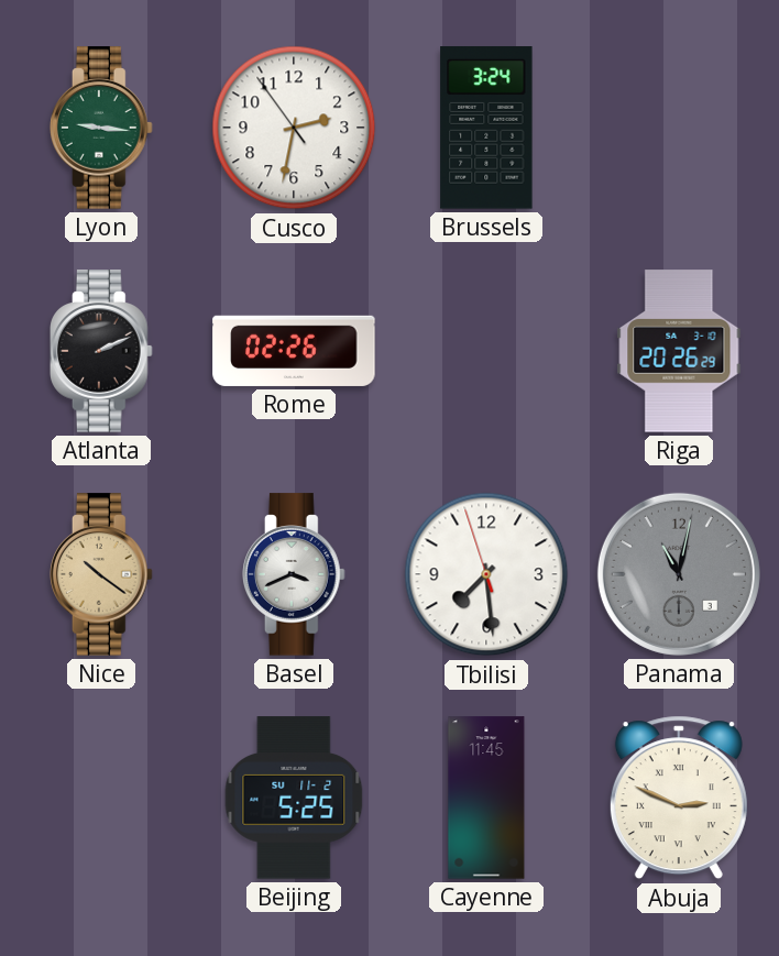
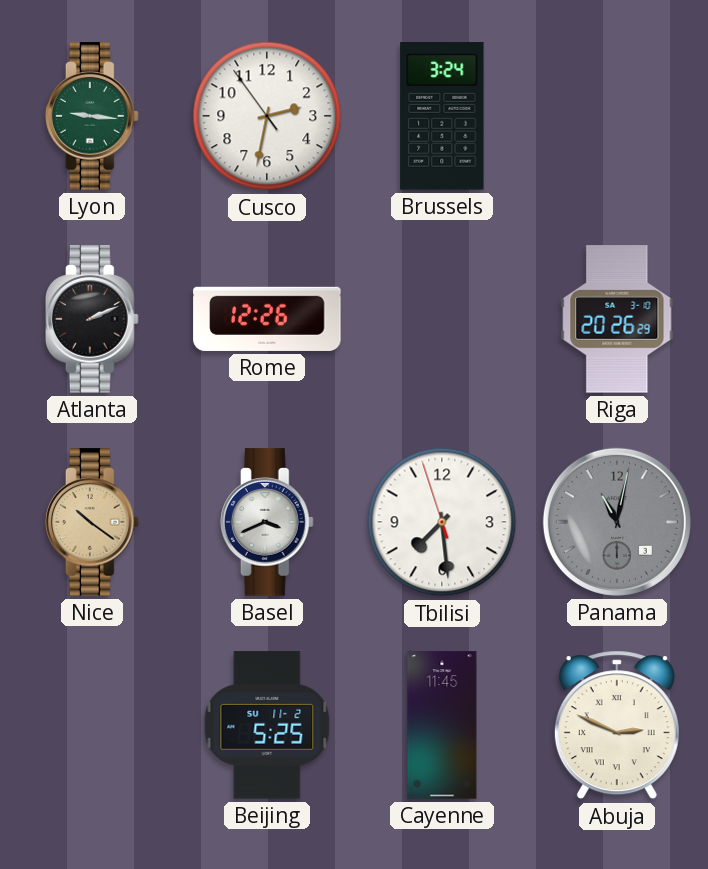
Rome: 02:26 -> 12:26
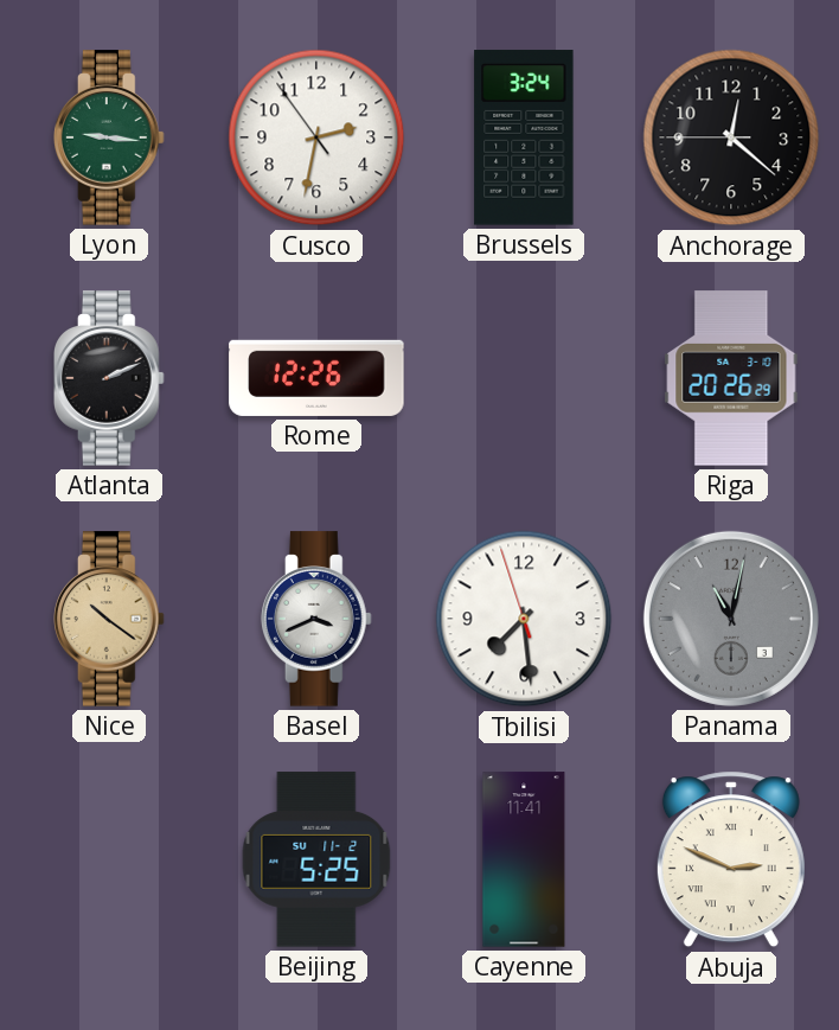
Anchorage: none -> 12:21
Cayenne: 11:45 -> 11:41
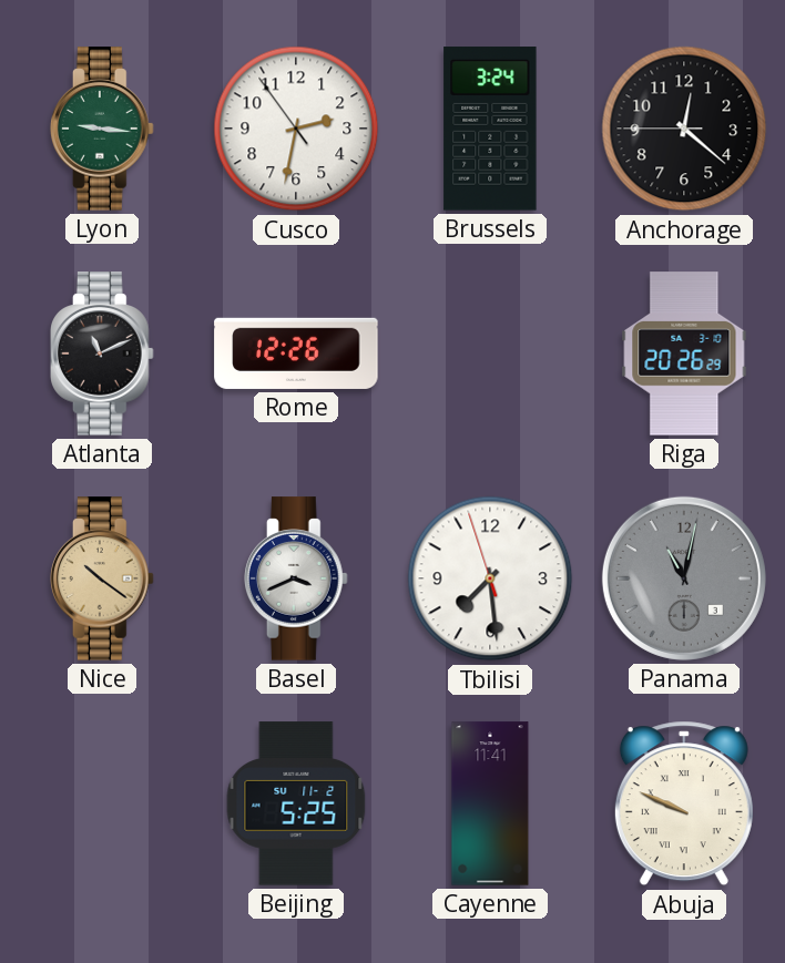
Atlanta: 2:11 -> 11:11
Abuja: 2:49 -> 9:49
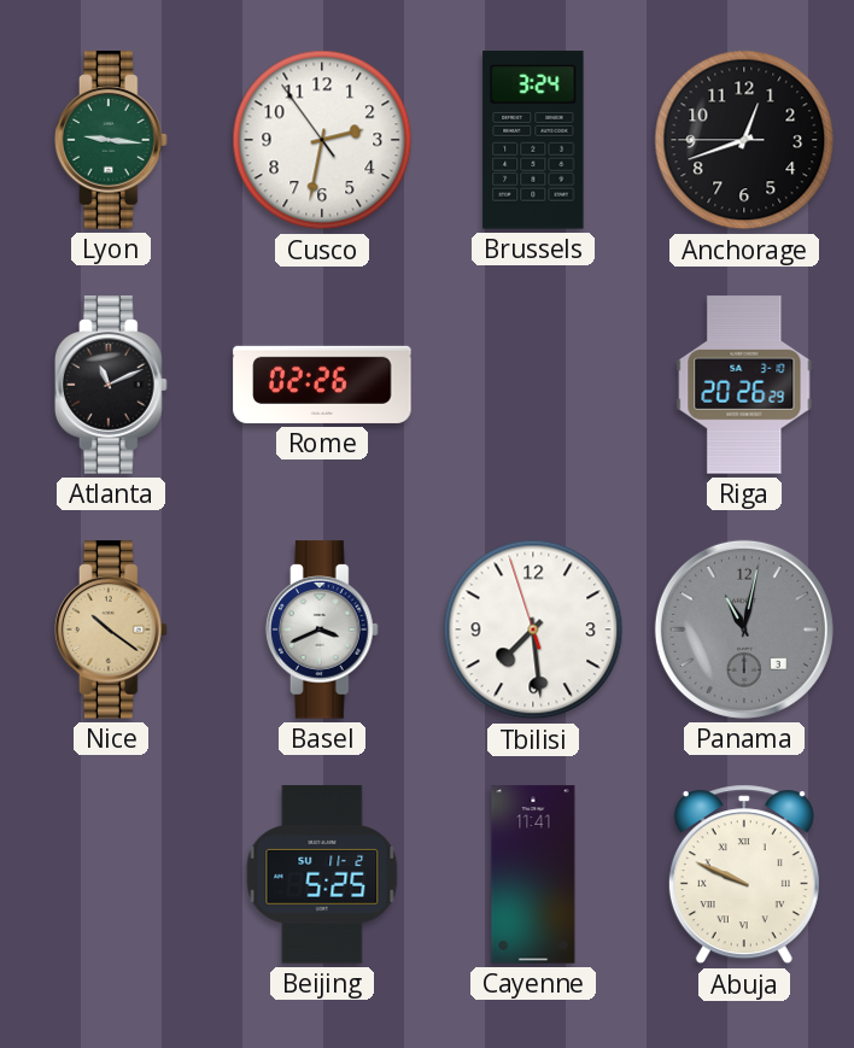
Anchorage: 12:21 -> 12:41
Rome: 12:26 -> 02:26
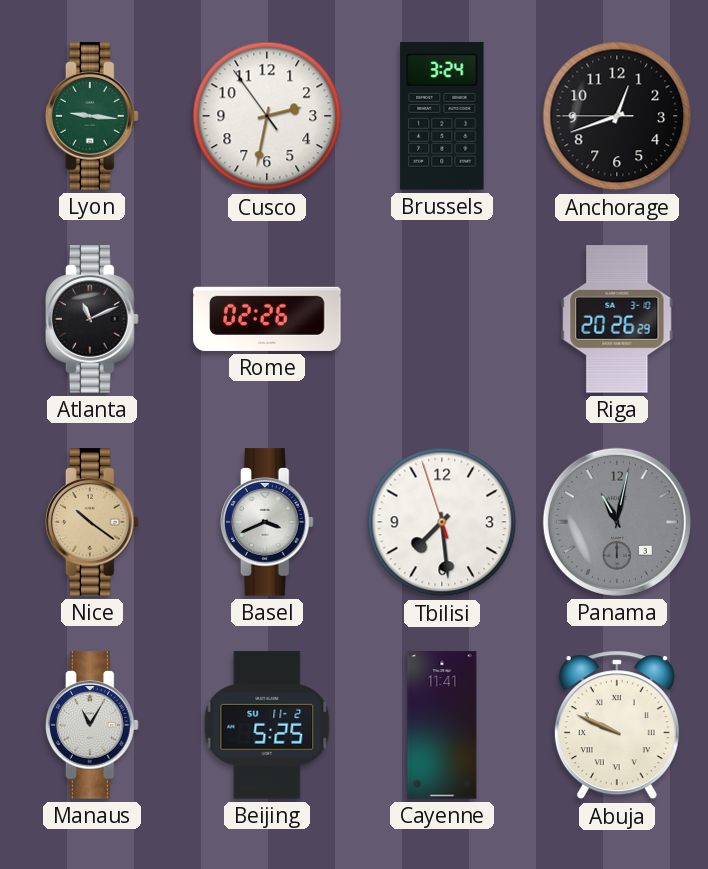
Manaus: none -> 11:05
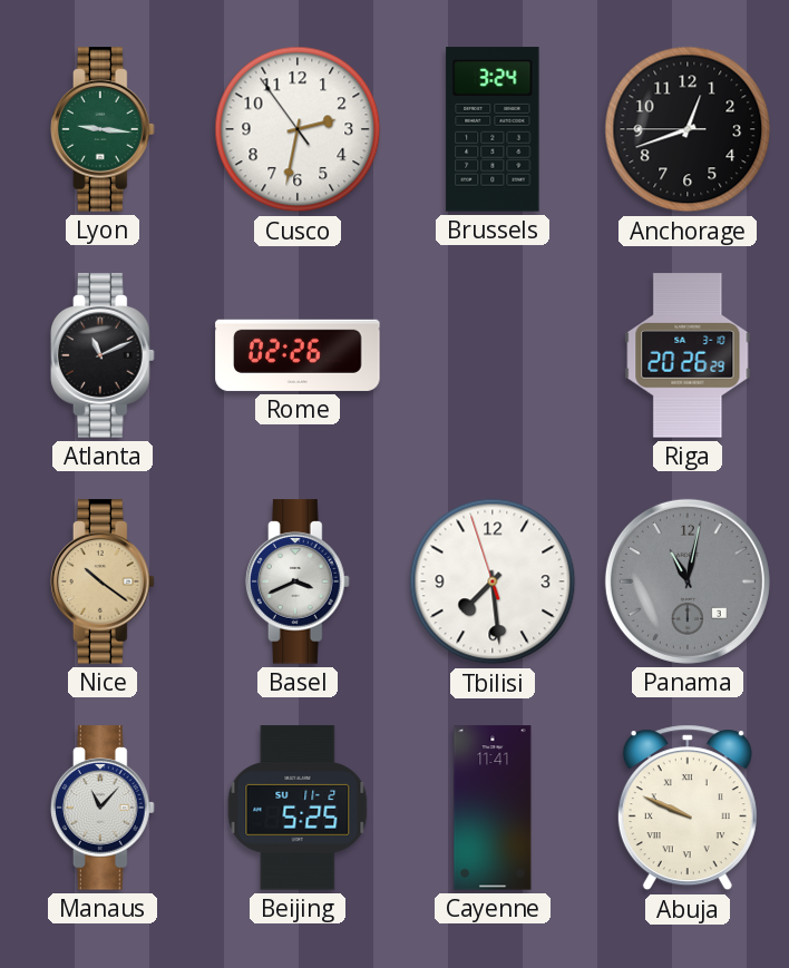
Manaus: 11:05 -> 11:07
